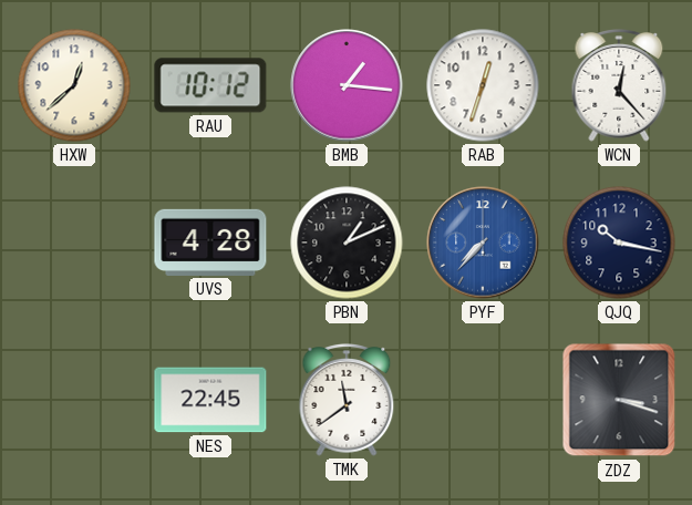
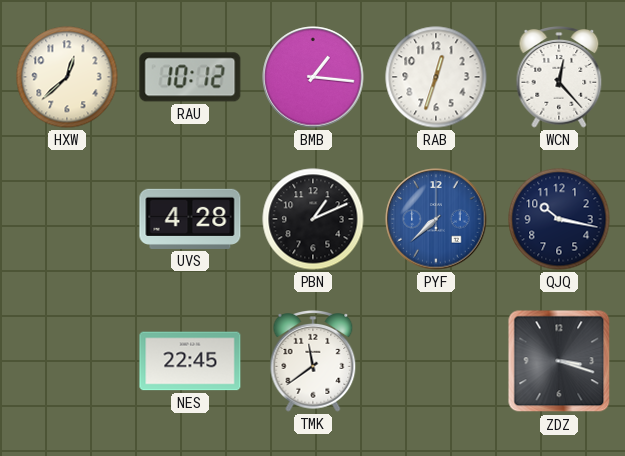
PYF: 7:37 -> 7:38
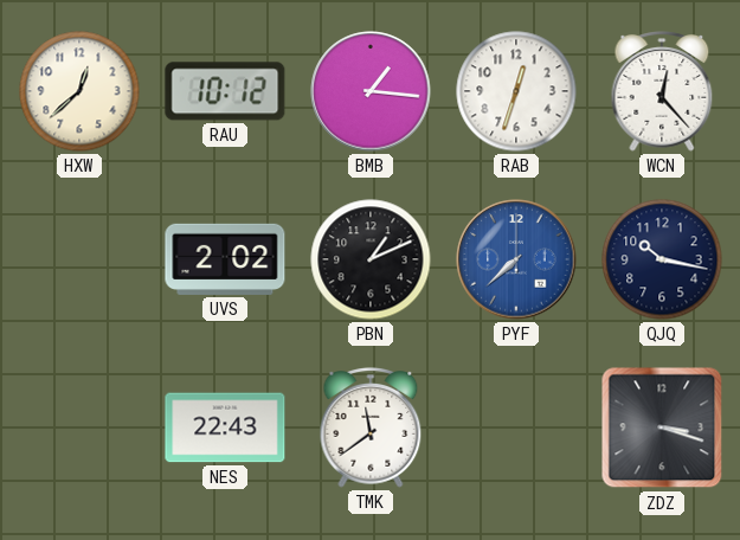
UVS: 4:28 -> 2:02
NES: 22:45 -> 22:43
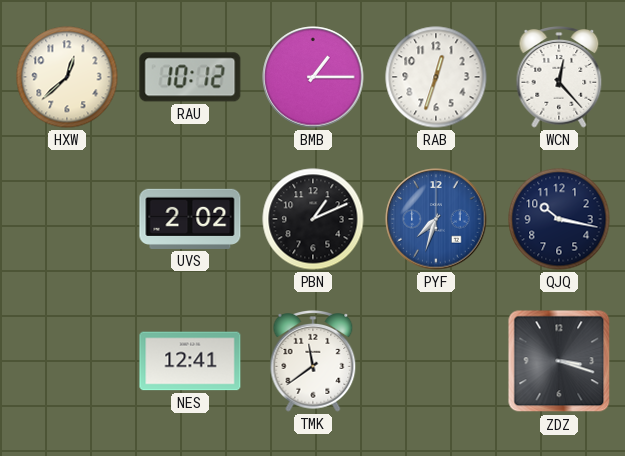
BMB: 1:16 -> 1:15
PYF: 7:38 -> 7:33
NES: 22:43 -> 12:41
